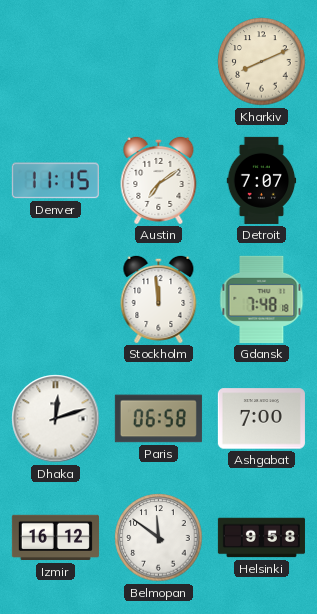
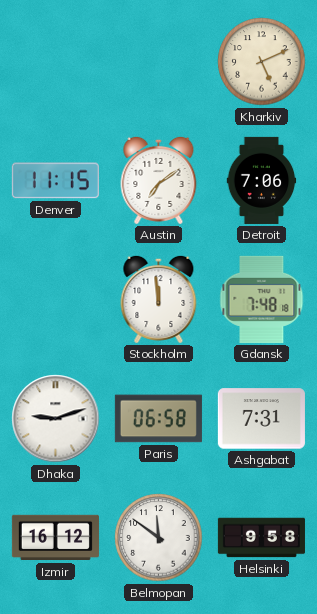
Kharkiv: 8:11 -> 5:11
Detroit: 7:07 -> 7:06
Dhaka: 12:12 -> 9:12
Ashgabat: 7:00 -> 7:31
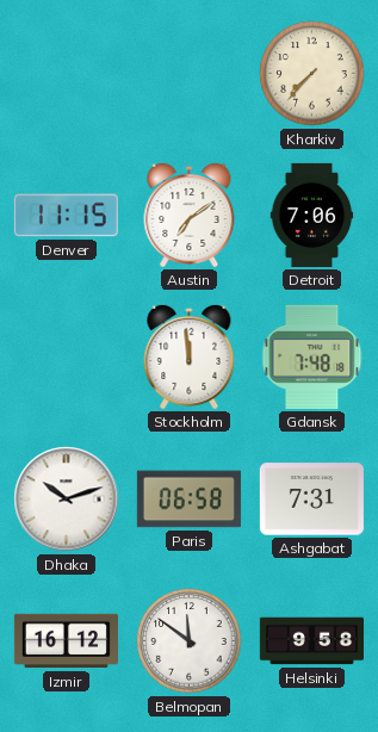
Kharkiv: 5:11 -> 7:37
Dhaka: 9:12 -> 10:12
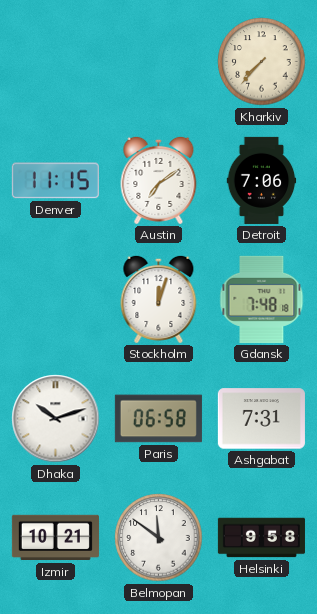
Stockholm: 11:59 -> 12:03
Izmir: 16:12 -> 10:21
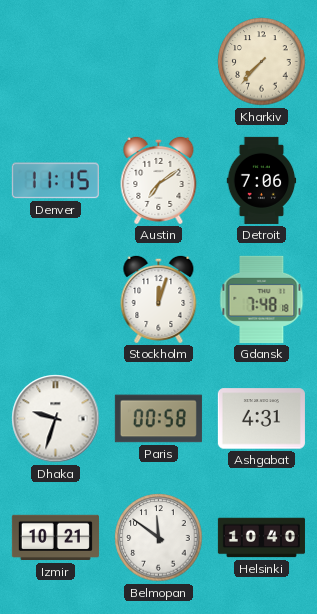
Dhaka: 10:12 -> 9:33
Paris: 06:58 -> 00:58
Ashgabat: 7:31 -> 4:31
Helsinki: 9:58 -> 10:40
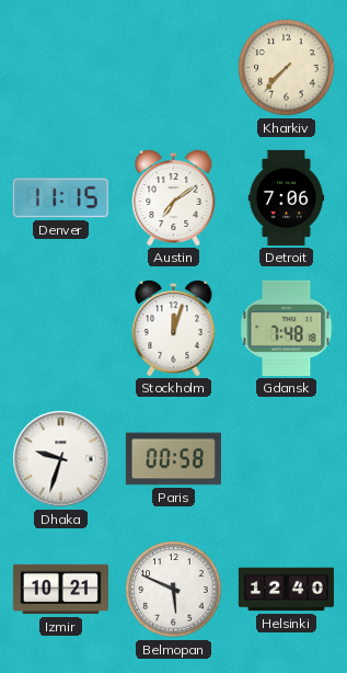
Ashgabat: 4:31 -> none
Belmopan: 11:51 -> 5:49
Helsinki: 10:40 -> 12:40
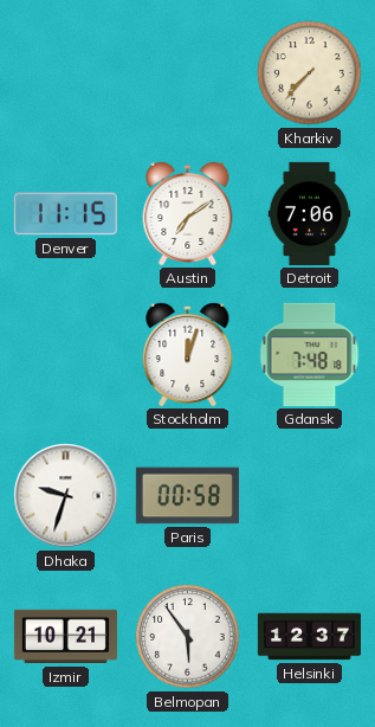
Belmopan: 5:49 -> 5:54
Helsinki: 12:40 -> 12:37
